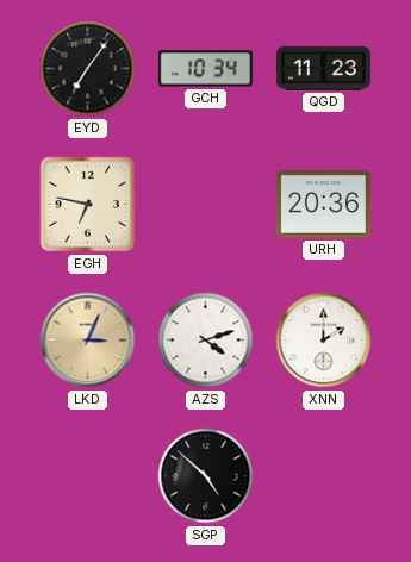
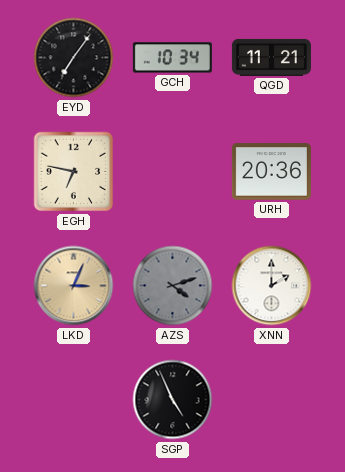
QGD: 11:23 -> 11:21
AZS dial: white -> grey
SGP: 4:52 -> 4:56
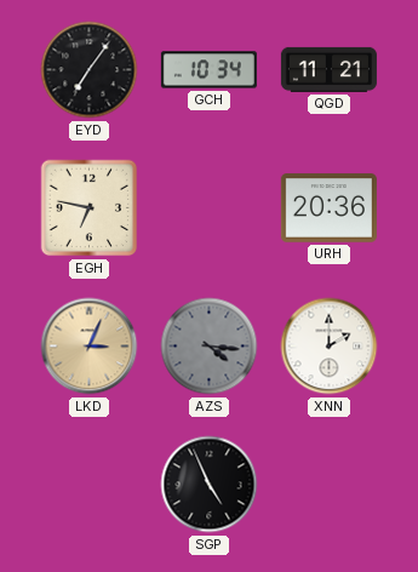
AZS: 4:12 -> 4:16
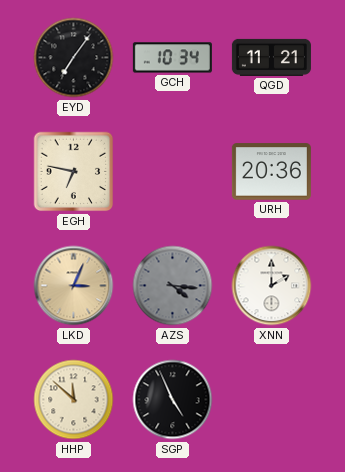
HHP: none -> 11:52
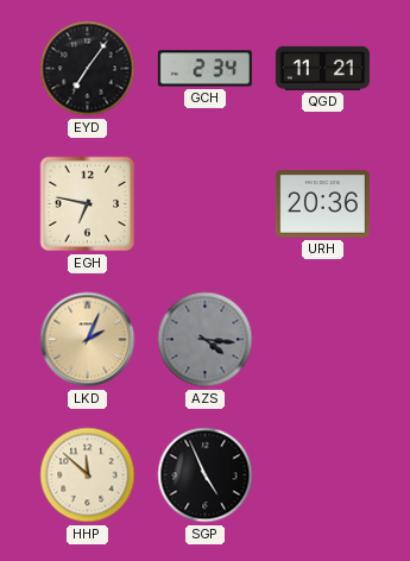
GCH: 10:34 -> 2:34
LKD: 3:04 -> 2:04
XNN: 2:00 -> none
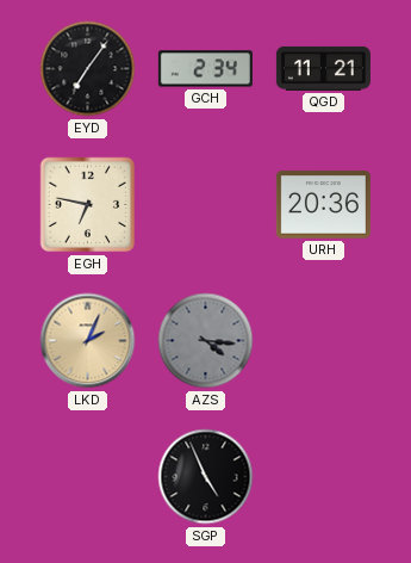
HHP: 11:52 -> none
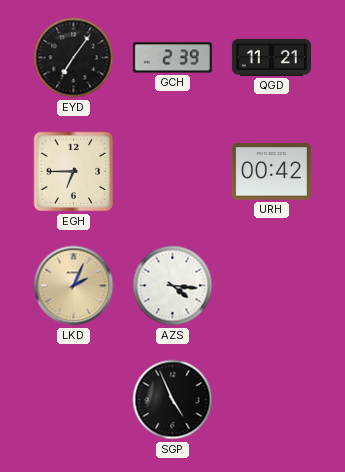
GCH: 2:34 -> 2:39
EGH: 6:47 -> 6:45
URH: 20:36 -> 00:42
AZS dial: grey -> white
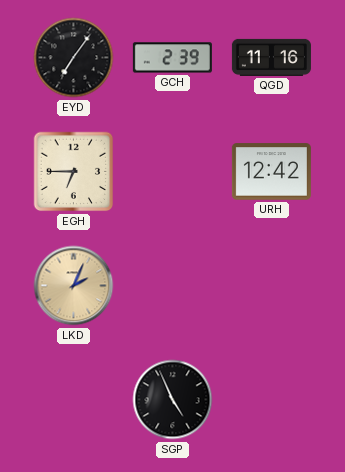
QGD: 11:21 -> 11:16
URH: 00:42 -> 12:42
AZS: 4:16 -> none
